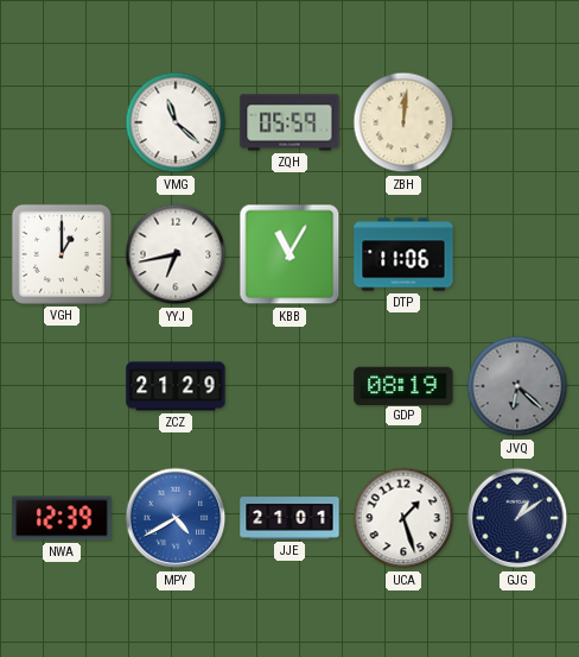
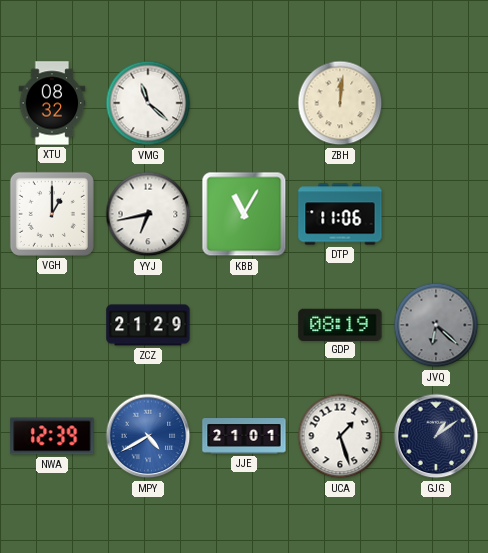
XTU: none -> 08:32
ZQH: 05:59 -> none
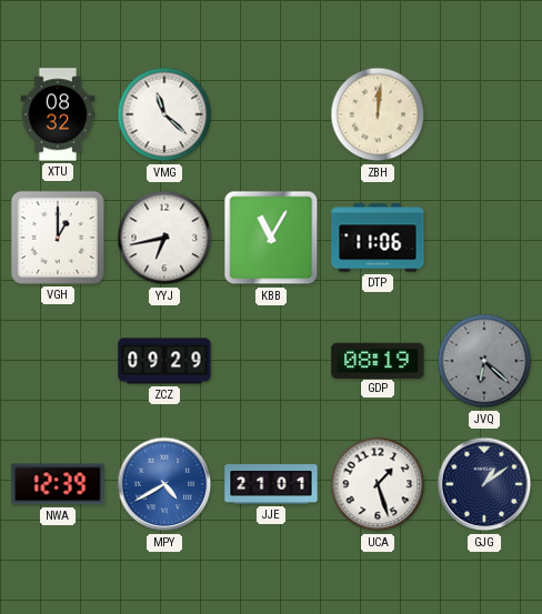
ZCZ: 21:29 -> 09:29
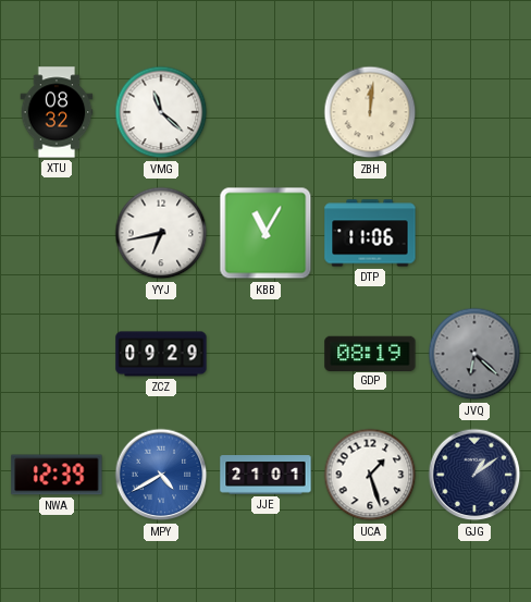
VGH: 1:00 -> none
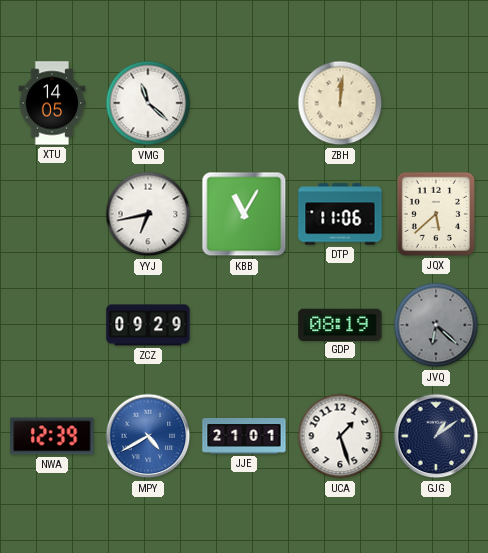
XTU: 08:32 -> 14:05
JQX: none -> 5:38
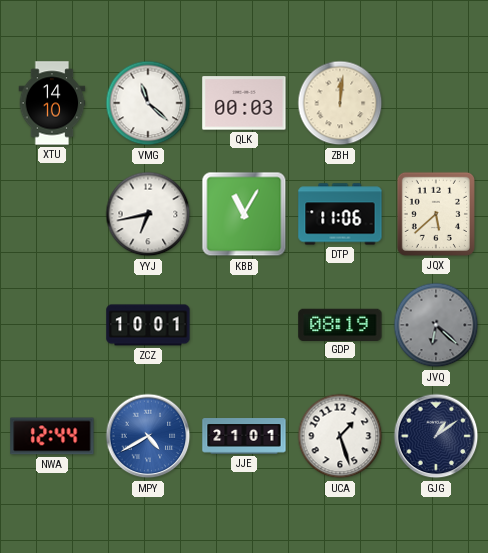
XTU: 14:05 -> 14:10
QLK: none -> 00:03
ZCZ: 09:29 -> 10:01
NWA: 12:39 -> 12:44
